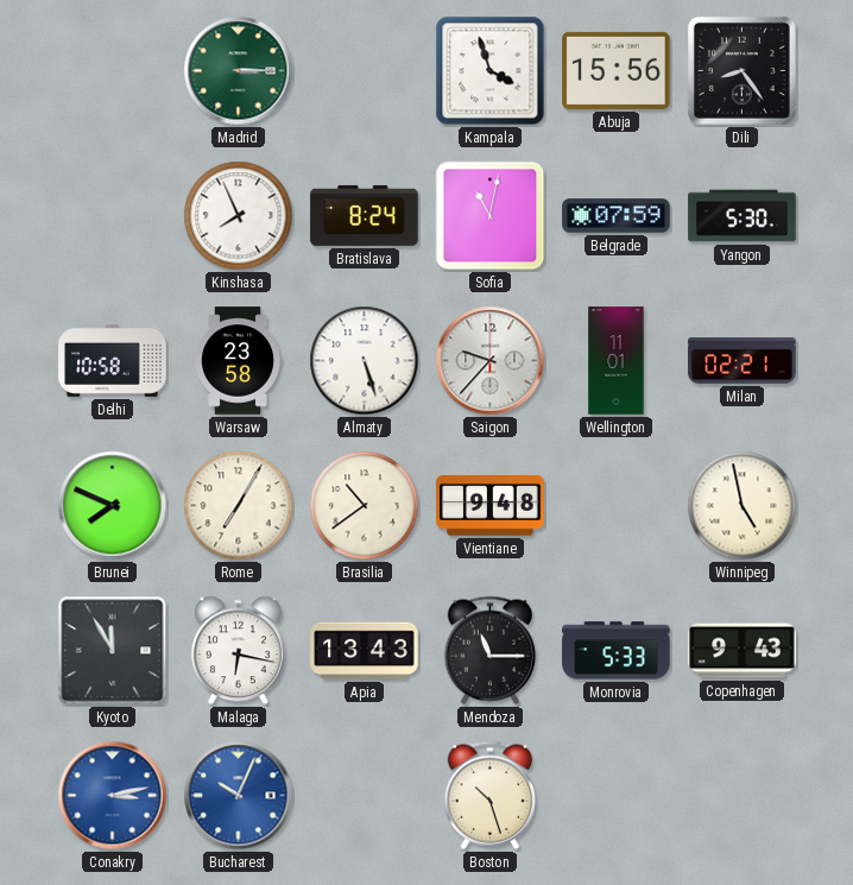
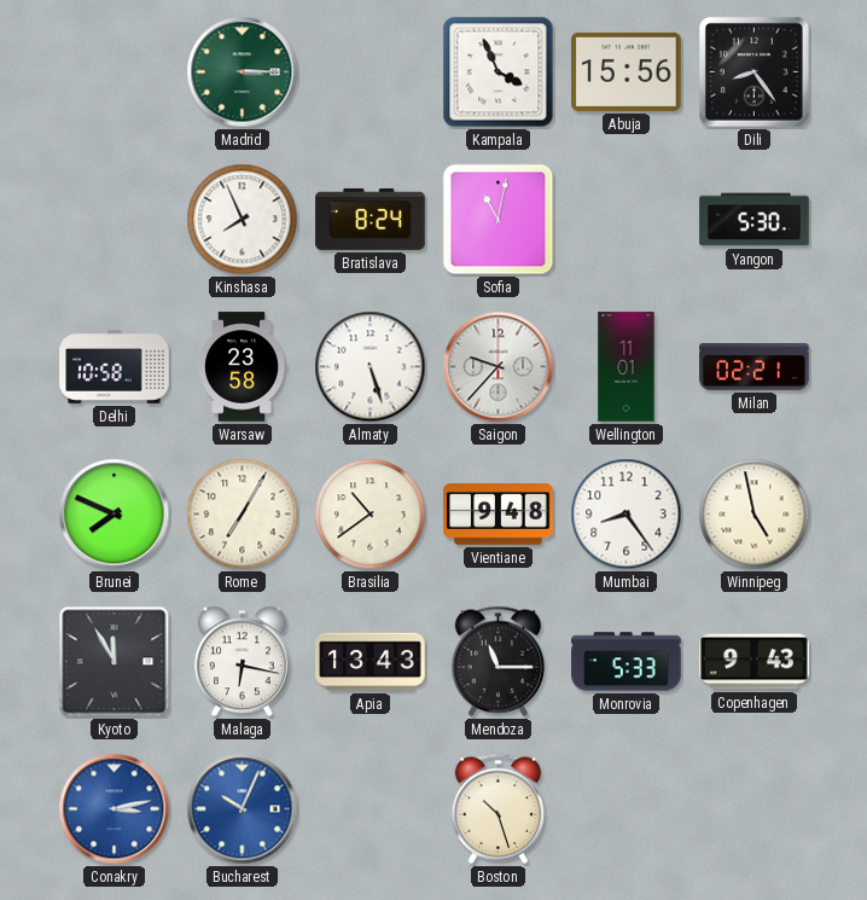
Kampala: 3:57 -> 3:56
Belgrade: 07:59 -> none
Mumbai: none -> 8:24
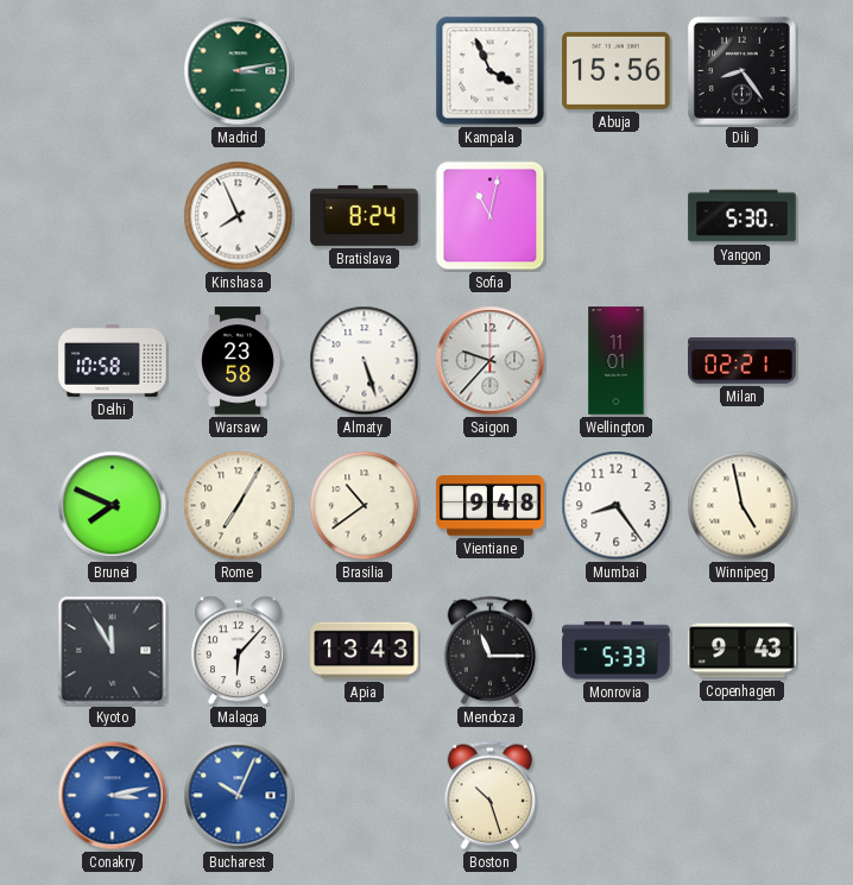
Madrid: 3:15 -> 3:13
Malaga: 6:17 -> 6:07
